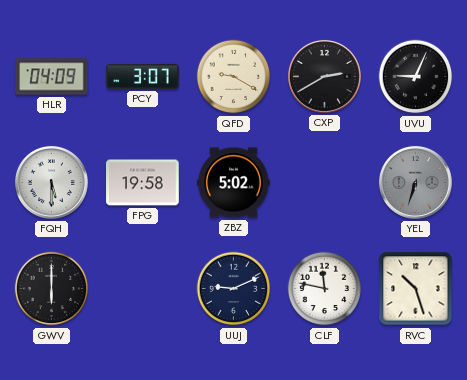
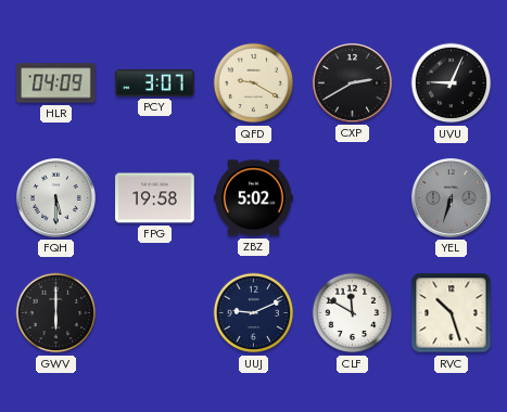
CLF: 11:47 -> 11:50
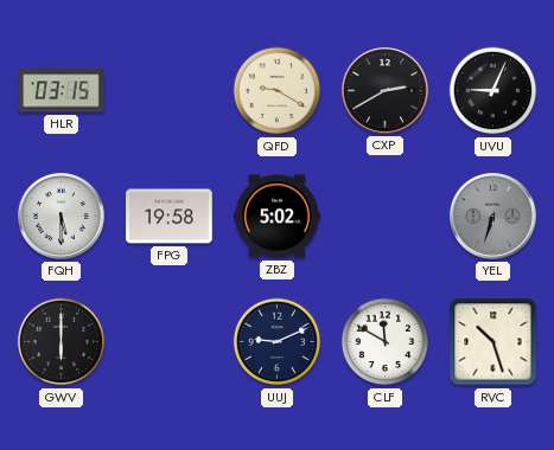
HLR: 04:09 -> 03:15
PCY: 3:07 -> none
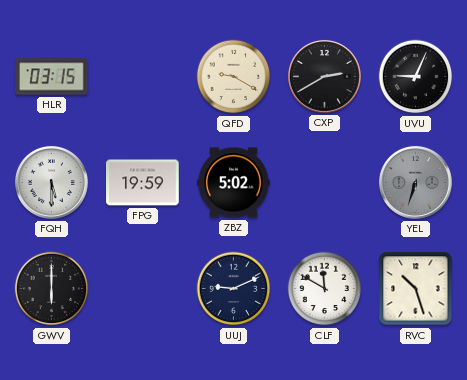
FPG: 19:58 -> 19:59
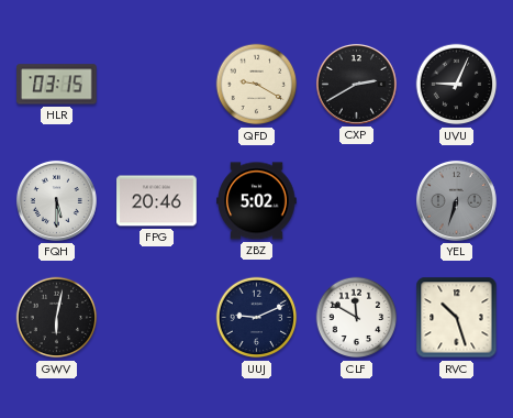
FPG: 19:59 -> 20:46
GWV: 6:00 -> 6:02
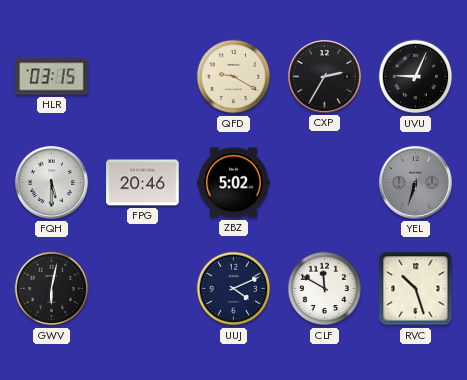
CXP: 2:40 -> 2:35
UUJ: 9:11 -> 4:11
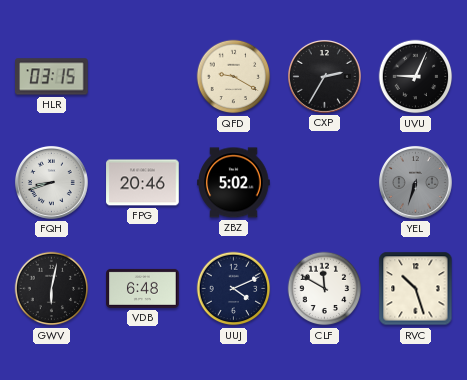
FQH: 5:30 -> 8:42
VDB: none -> 6:48
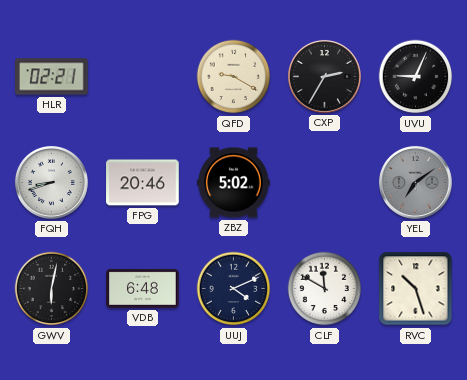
HLR: 03:15 -> 02:21
YEL: 6:33 -> 7:09
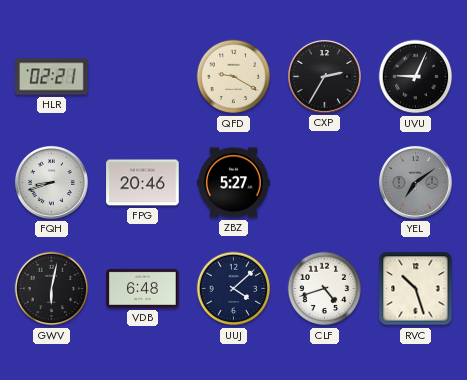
ZBZ: 5:02 -> 5:27
UUJ: 4:11 -> 4:08
CLF: 11:50 -> 4:42
